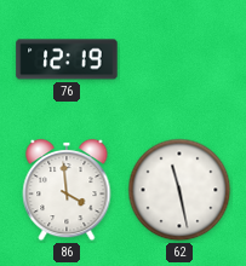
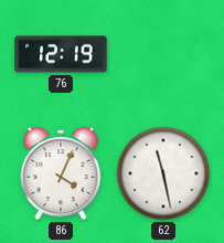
86: 3:59 -> 4:04
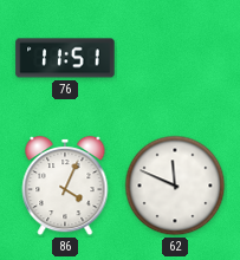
76: 12:19 -> 11:51
62: 11:28 -> 11:49
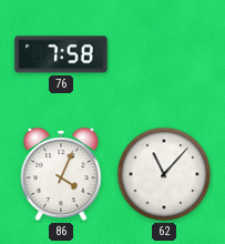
76: 11:51 -> 7:58
62: 11:49 -> 11:07
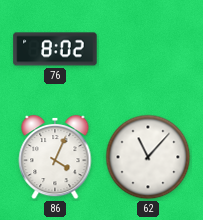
76: 7:58 -> 8:02
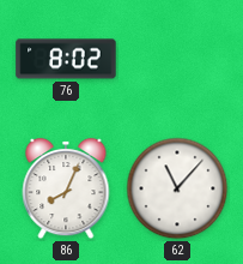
86: 4:04 -> 8:04
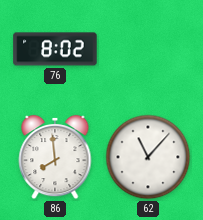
86: 8:04 -> 7:59
